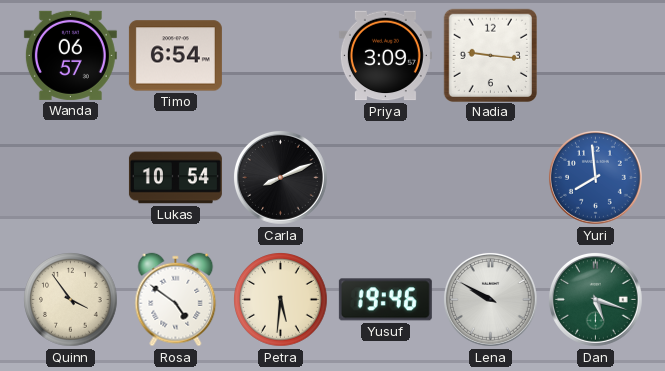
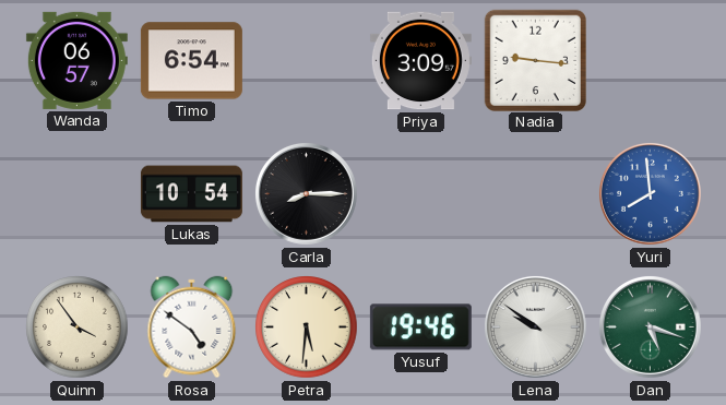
Carla: 8:11 -> 8:15
Lena: 9:50 -> 9:51
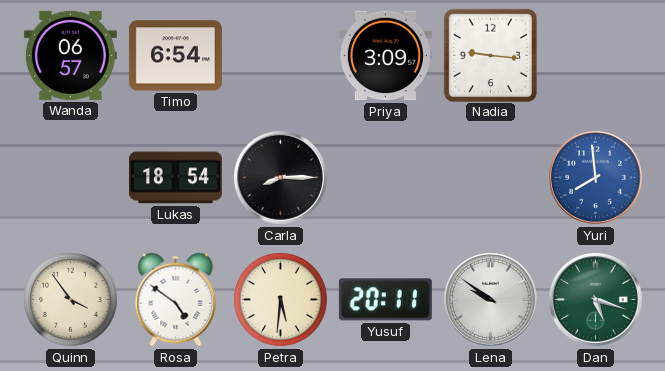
Lukas: 10:54 -> 18:54
Yusuf: 19:46 -> 20:11
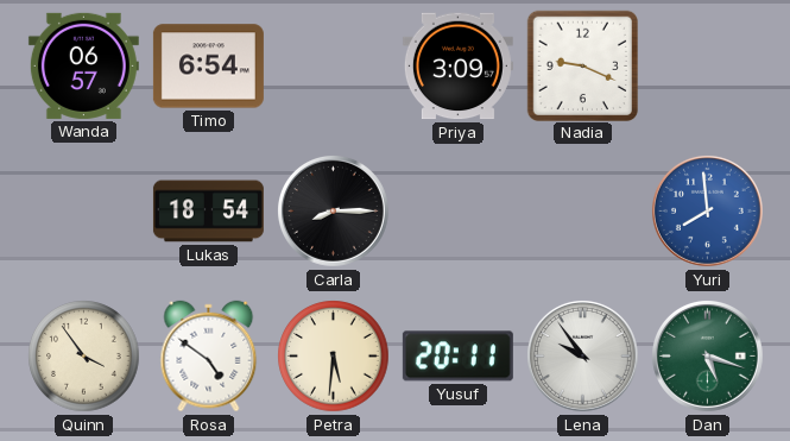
Nadia: 9:16 -> 9:19
Lena: 9:51 -> 9:54
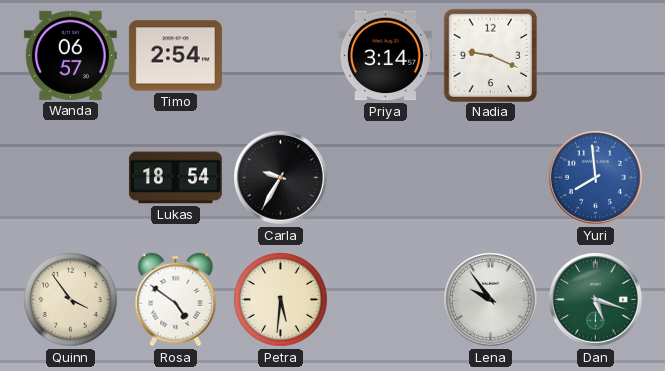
Timo: 6:54 -> 2:54
Priya: 3:09 -> 3:14
Carla: 8:15 -> 9:35
Yusuf: 20:11 -> none
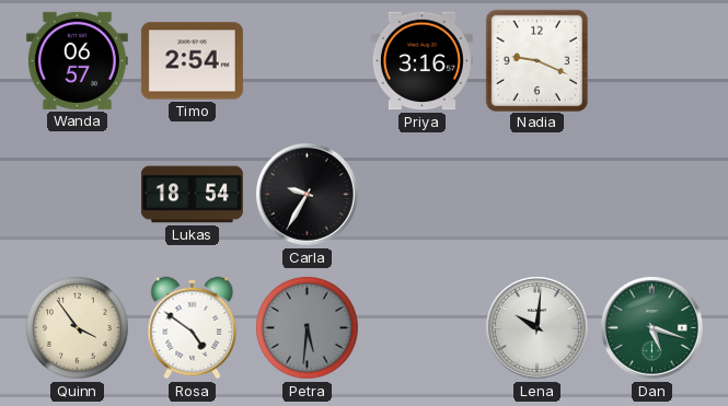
Priya: 3:14 -> 3:16
Yuri: 7:59 -> none
Petra dial: cream -> grey
Lena: 9:54 -> 10:01
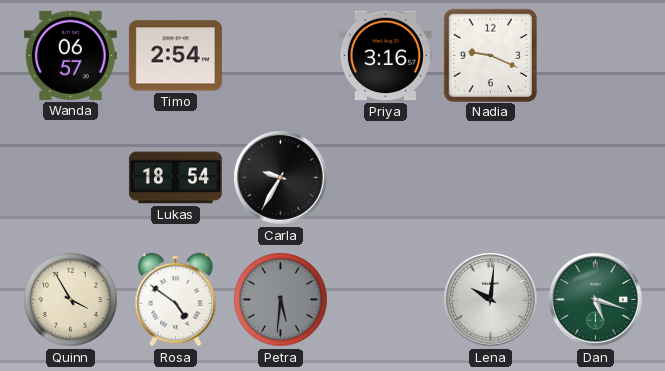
Quinn: 3:54 -> 3:55
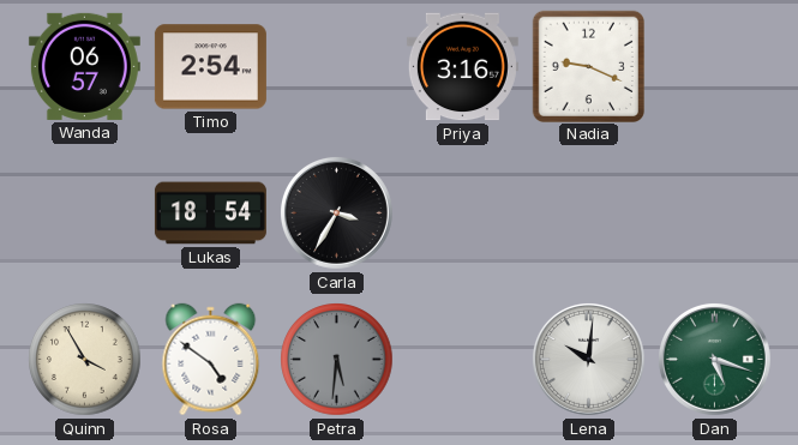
Carla: 9:35 -> 3:35
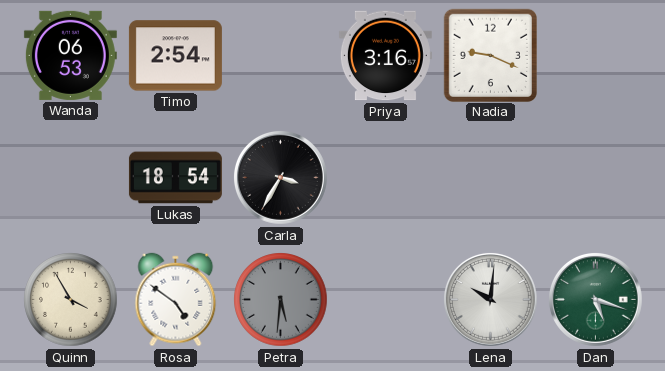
Wanda: 06:57 -> 06:53
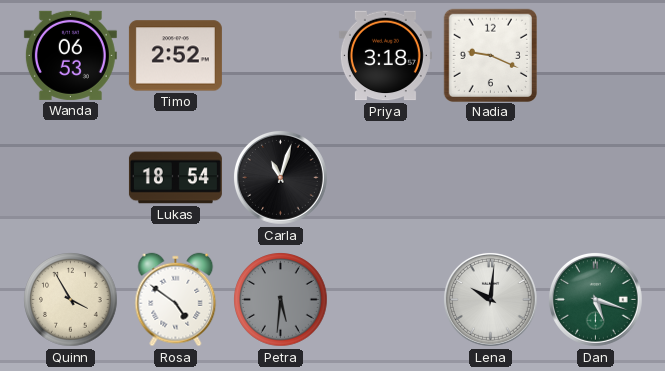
Timo: 2:54 -> 2:52
Priya: 3:16 -> 3:18
Carla: 3:35 -> 11:03
